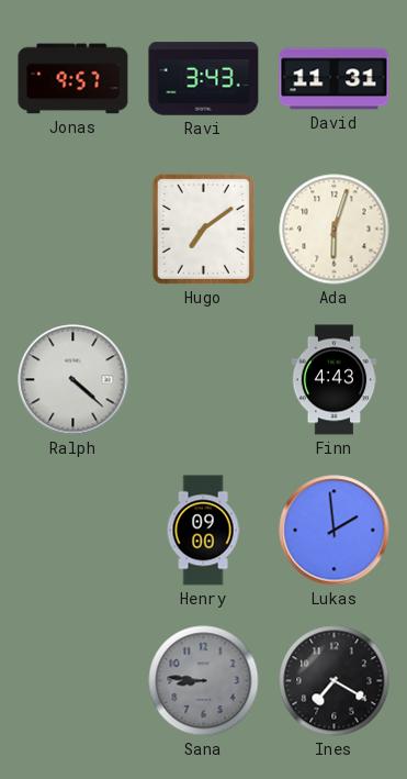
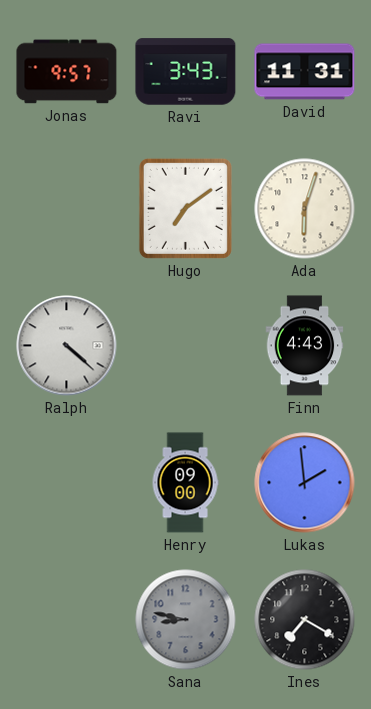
Sana: 8:46 -> 8:47
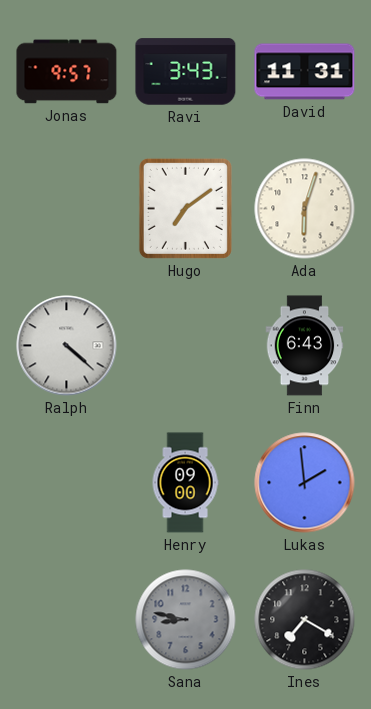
Finn: 4:43 -> 6:43
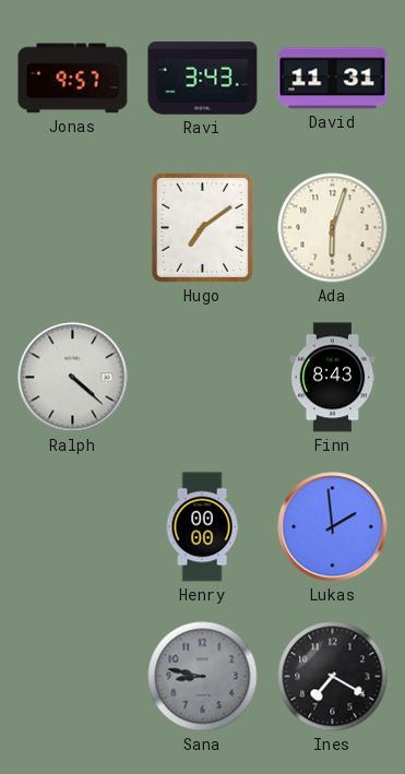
Finn: 6:43 -> 8:43
Henry: 09:00 -> 00:00
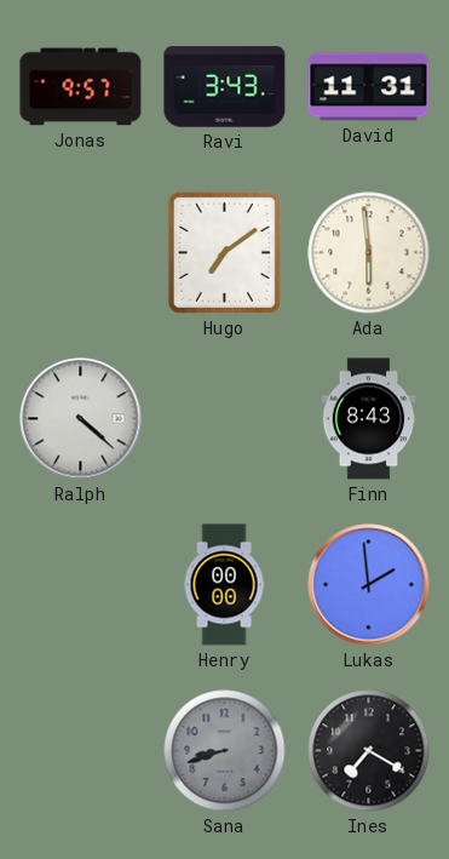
Ada: 6:03 -> 5:59
Sana: 8:47 -> 8:42
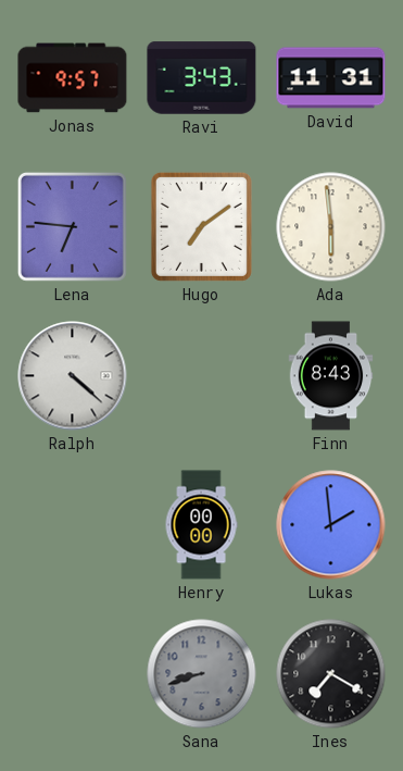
Lena: none -> 6:46
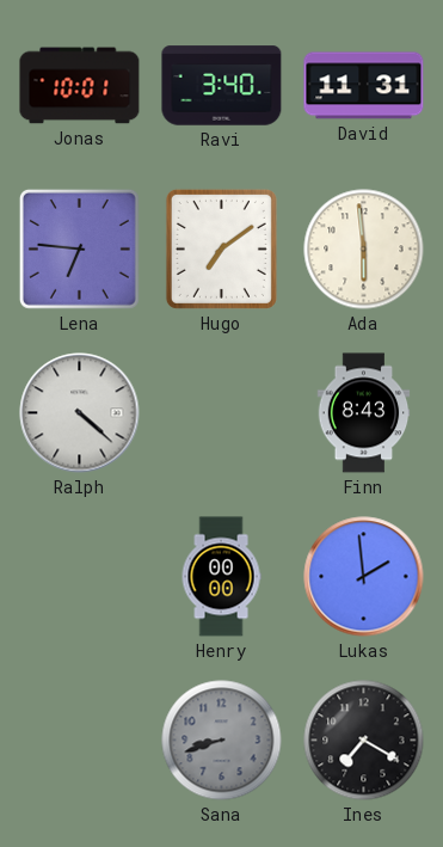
Jonas: 9:57 -> 10:01
Ravi: 3:43 -> 3:40
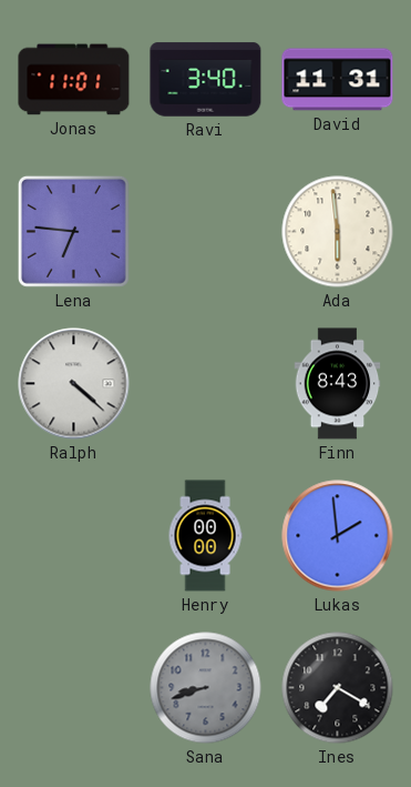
Jonas: 10:01 -> 11:01
Hugo: 7:09 -> none
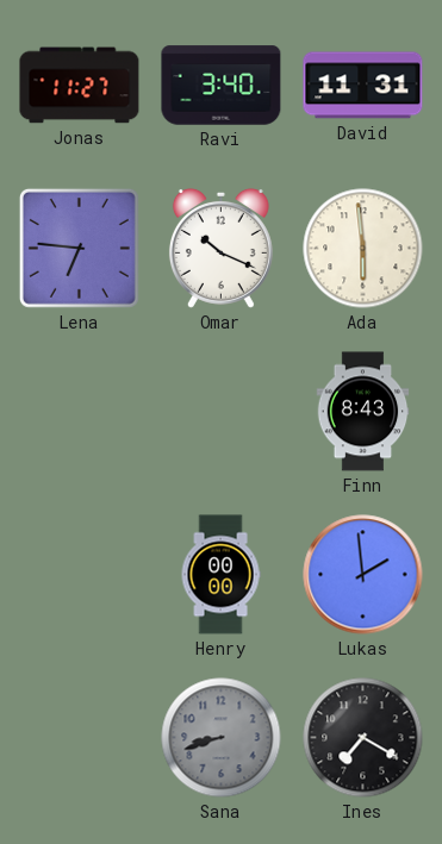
Jonas: 11:01 -> 11:27
Omar: none -> 10:19
Ralph: 4:22 -> none
